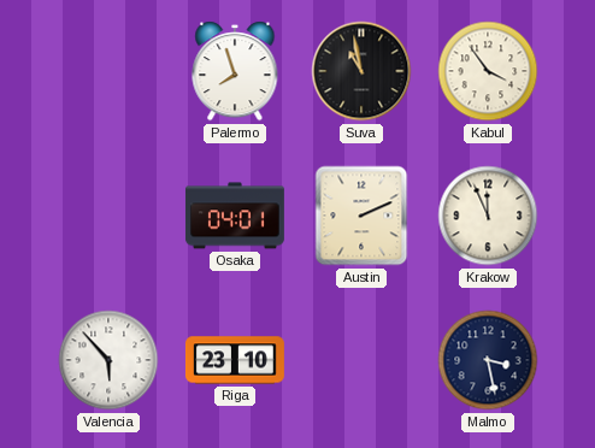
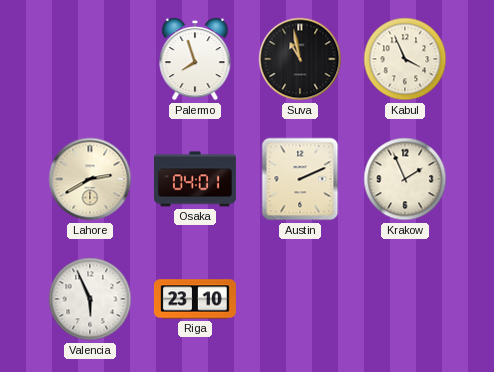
Kabul: 3:54 -> 3:56
Lahore: none -> 2:40
Krakow: 11:56 -> 1:56
Valencia: 5:53 -> 5:56
Malmo: 3:28 -> none
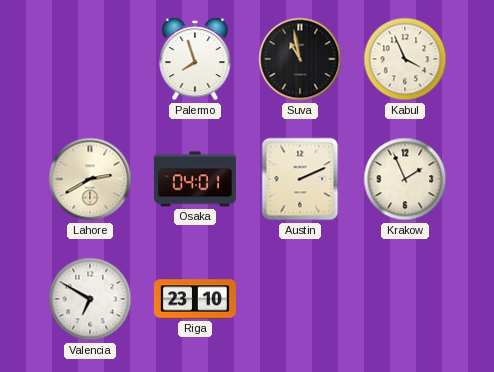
Valencia: 5:56 -> 6:50
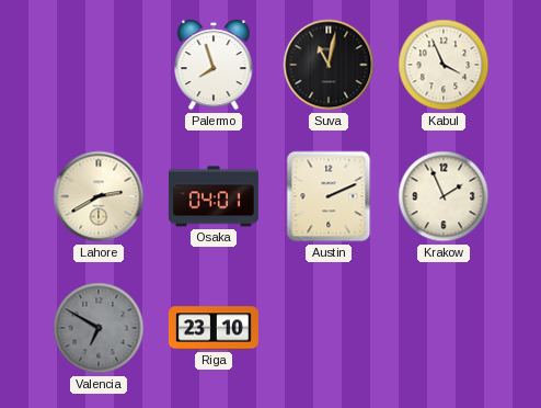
Suva: 10:58 -> 11:02
Valencia dial: white -> grey
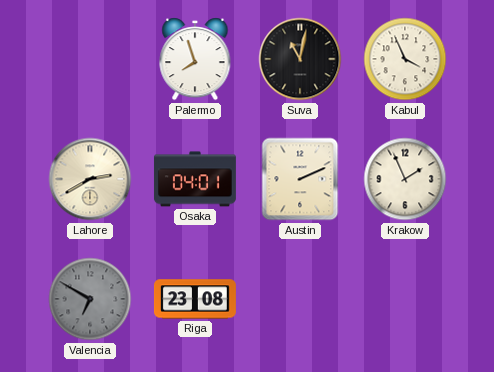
Riga: 23:10 -> 23:08
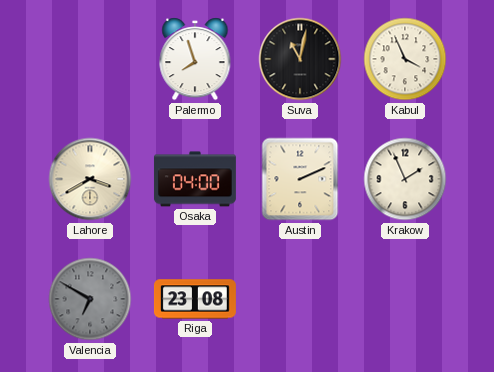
Lahore: 2:40 -> 3:40
Osaka: 04:01 -> 04:00
